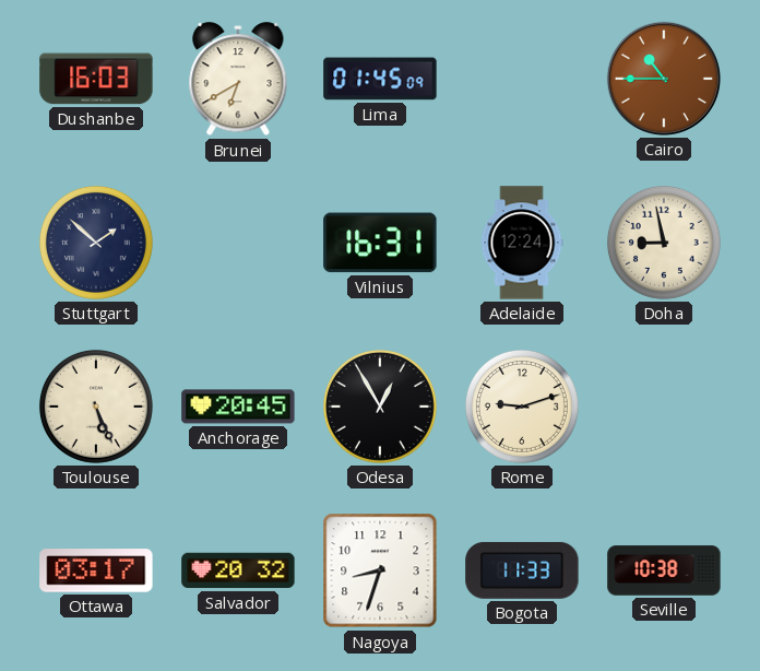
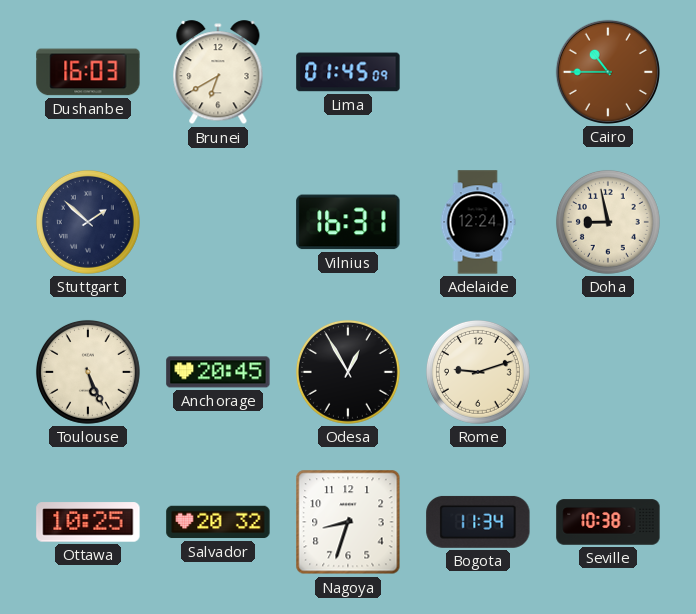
Ottawa: 03:17 -> 10:25
Bogota: 11:33 -> 11:34
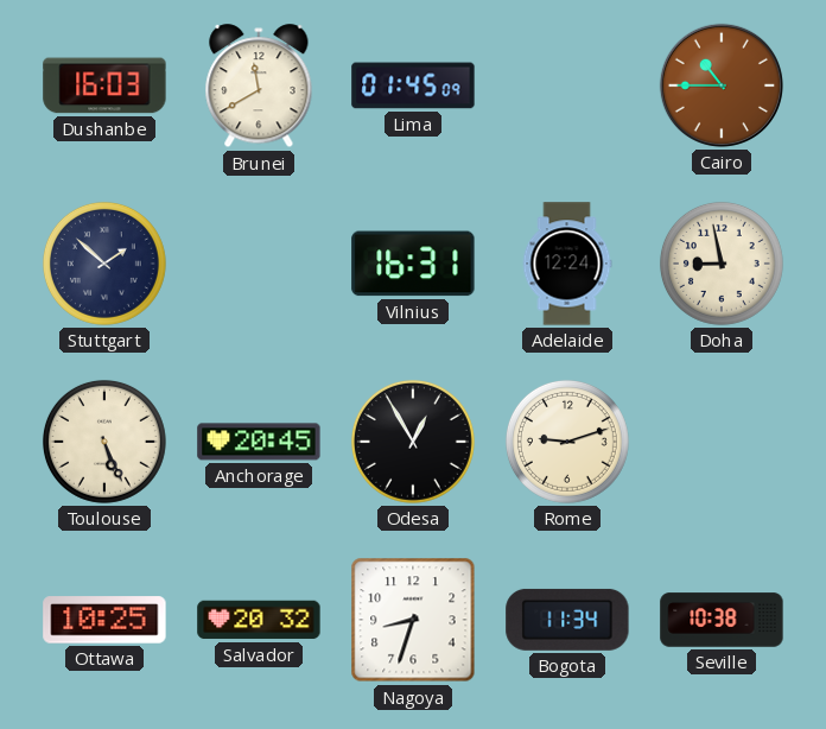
Brunei: 6:40 -> 11:40
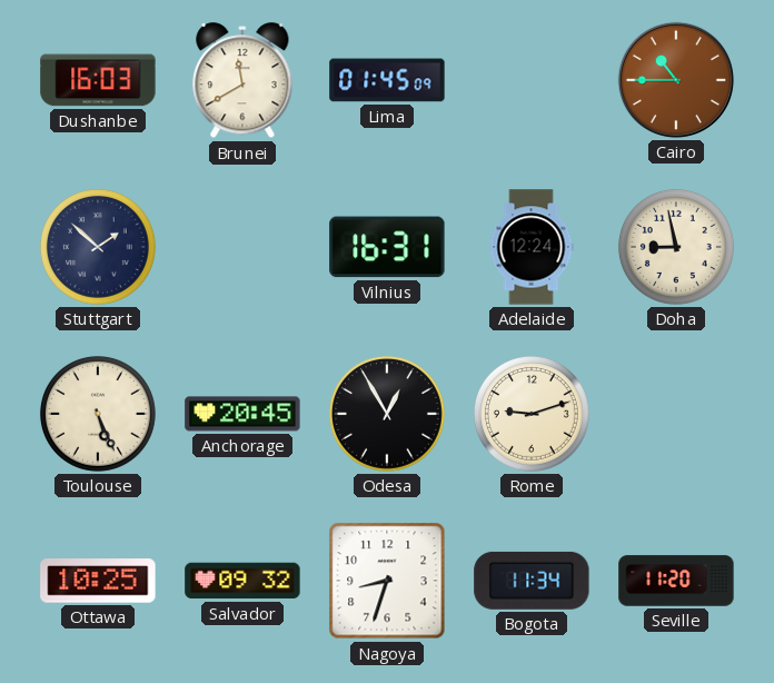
Salvador: 20:32 -> 09:32
Seville: 10:38 -> 11:20
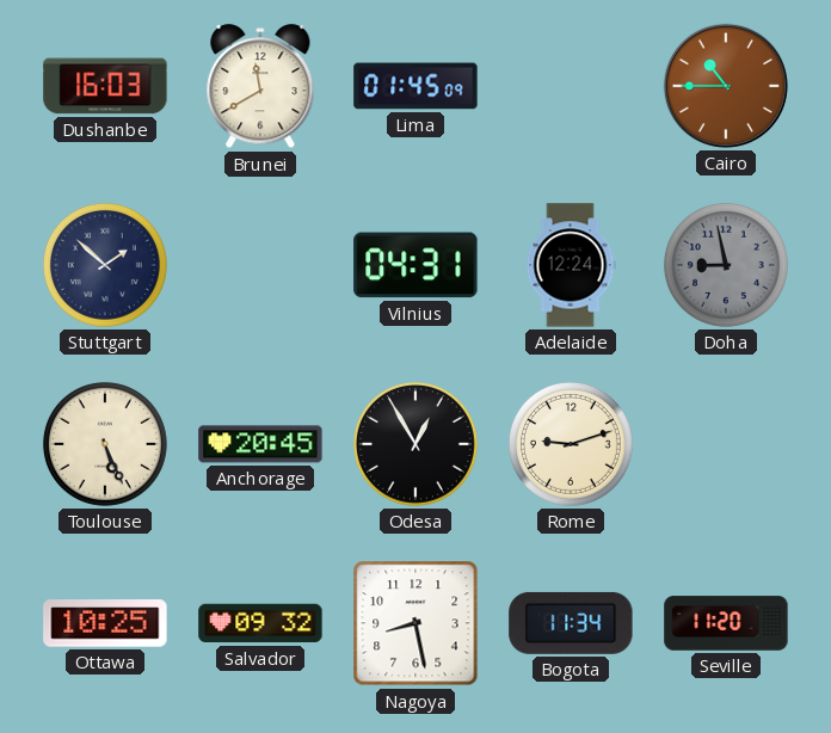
Vilnius: 16:31 -> 04:31
Doha dial: cream -> grey
Nagoya: 8:33 -> 8:28
